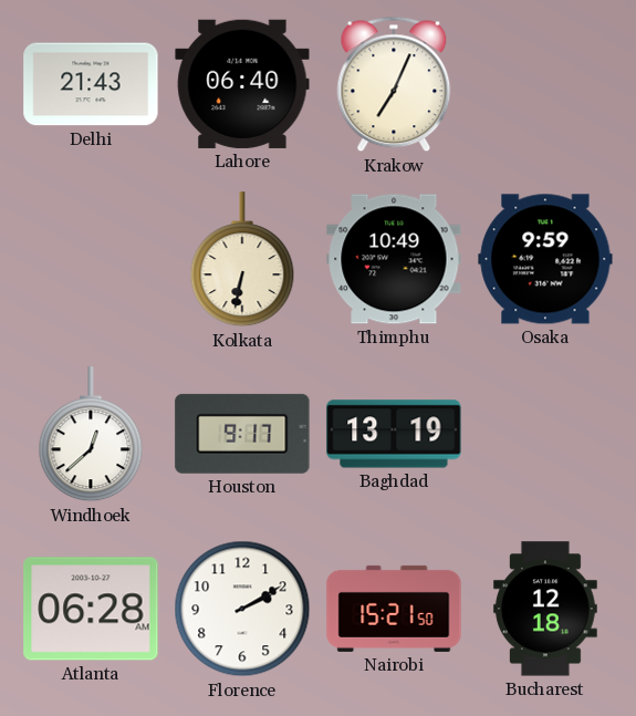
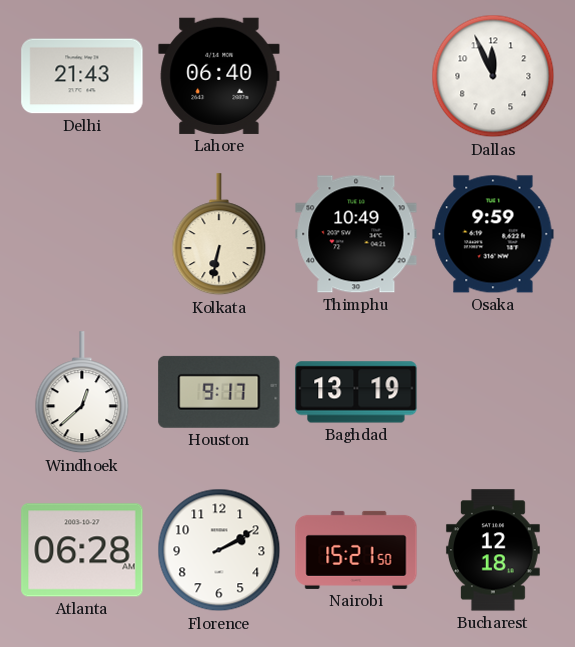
Krakow: 7:04 -> none
Dallas: none -> 11:56
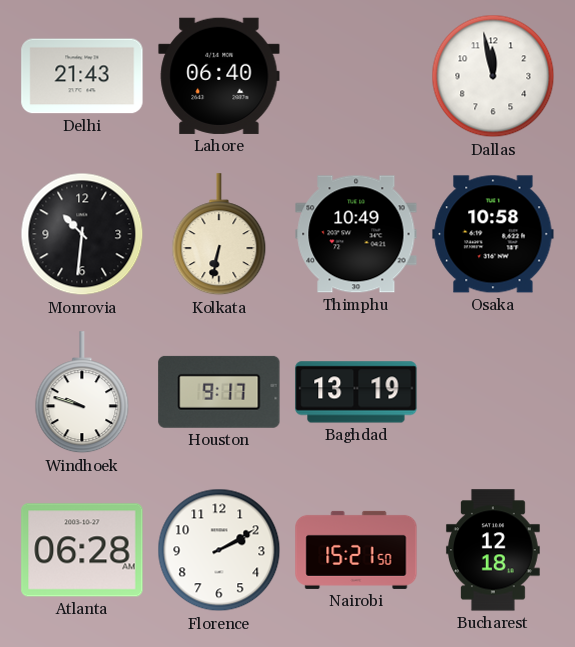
Dallas: 11:56 -> 11:58
Monrovia: none -> 10:31
Osaka: 9:59 -> 10:58
Windhoek: 12:38 -> 9:48
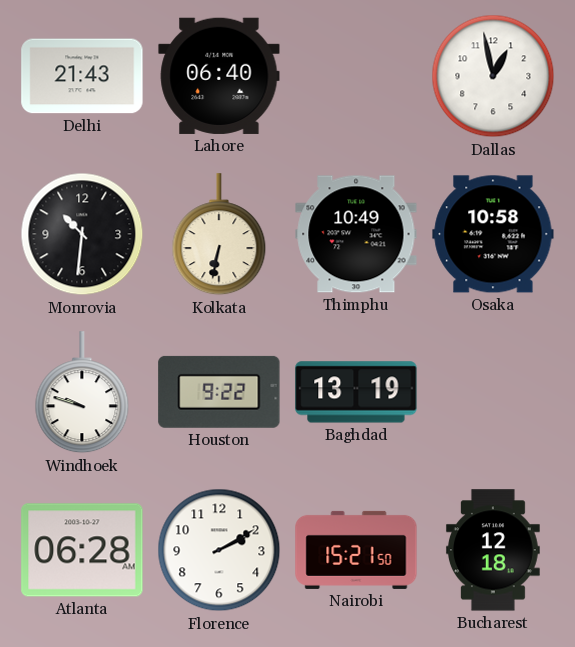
Dallas: 11:58 -> 12:58
Houston: 9:17 -> 9:22
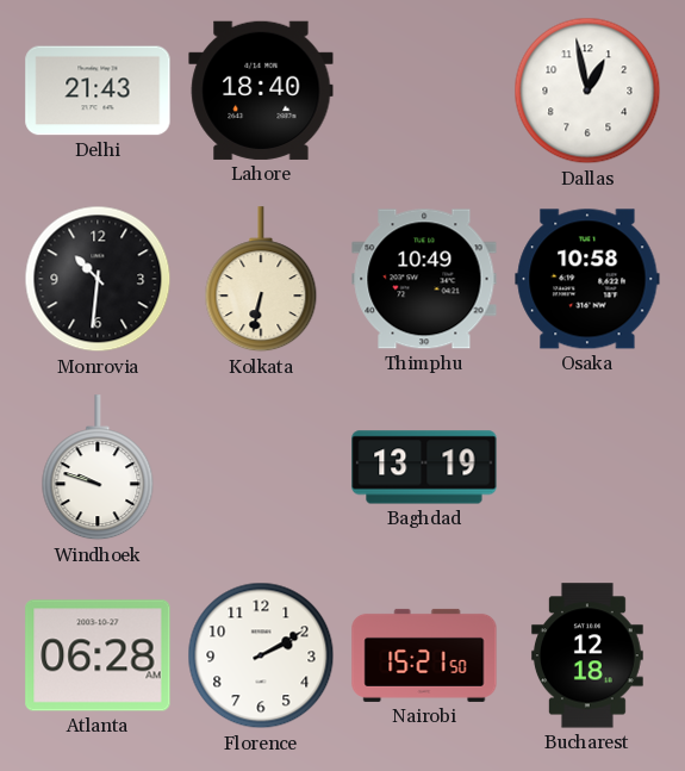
Lahore: 06:40 -> 18:40
Houston: 9:22 -> none
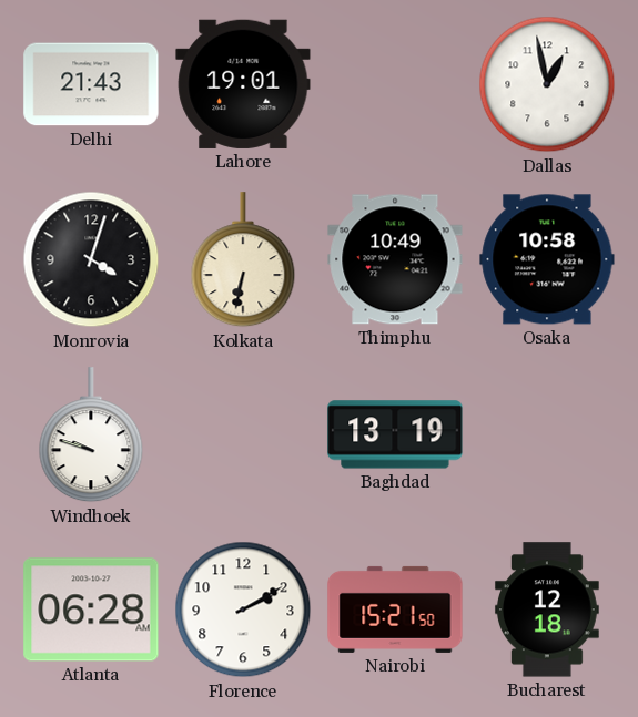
Lahore: 18:40 -> 19:01
Monrovia: 10:31 -> 4:03
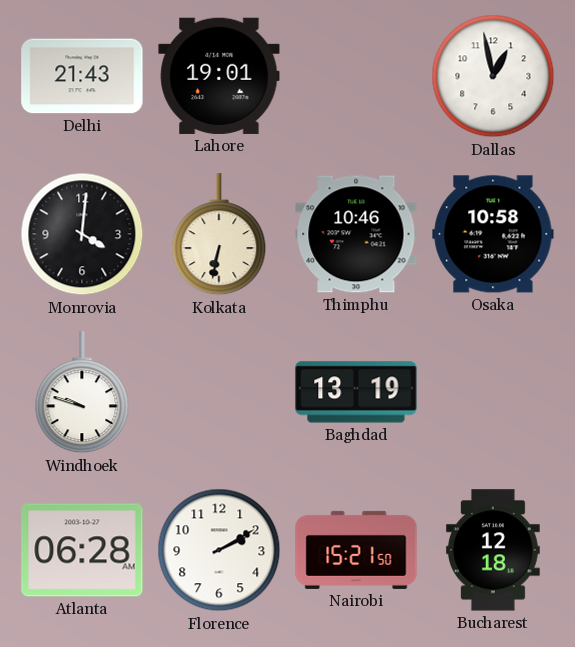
Monrovia: 4:03 -> 4:01
Thimphu: 10:49 -> 10:46
